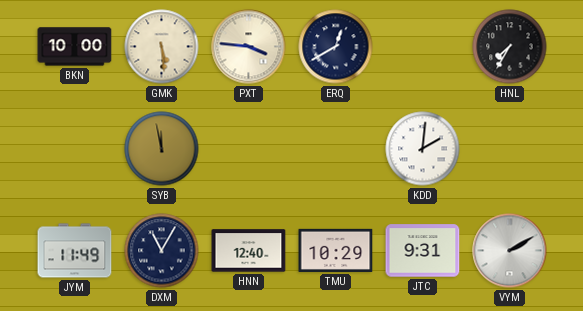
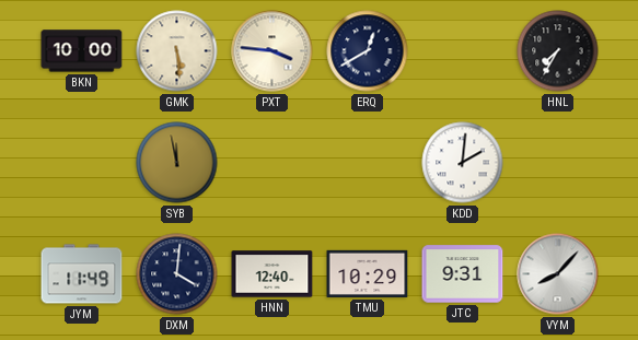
DXM: 11:05 -> 4:01
VYM: 2:10 -> 8:07
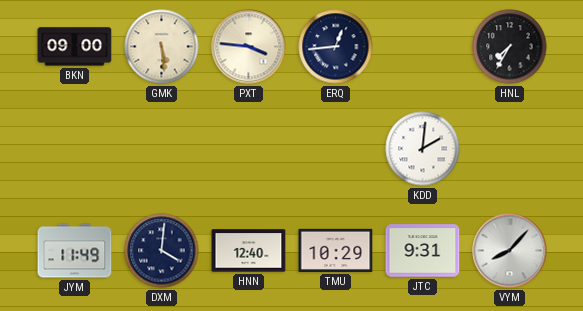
BKN: 10:00 -> 09:00
ERQ: 12:40 -> 12:44
SYB: 11:58 -> none
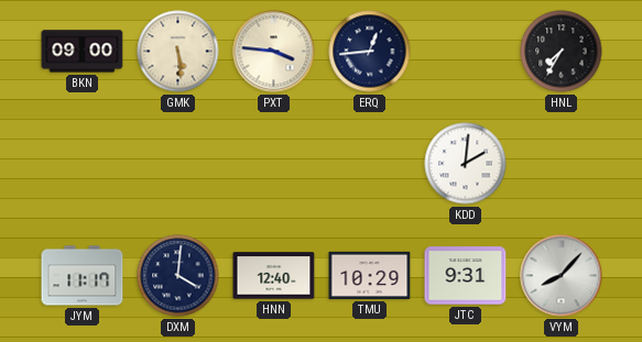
JYM: 11:49 -> 11:17
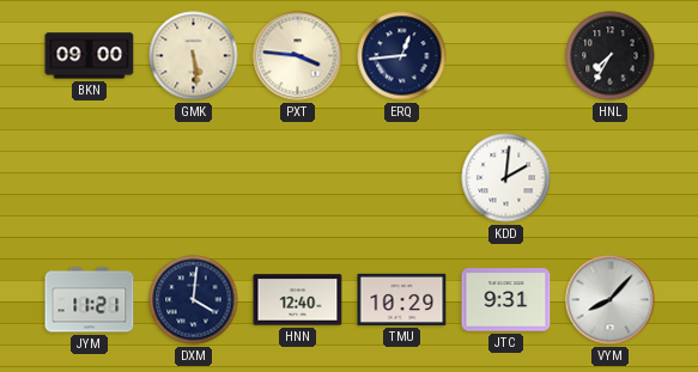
JYM: 11:17 -> 11:21
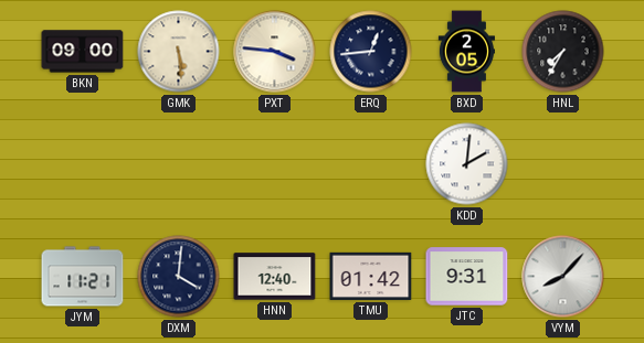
BXD: none -> 2:05
TMU: 10:29 -> 01:42
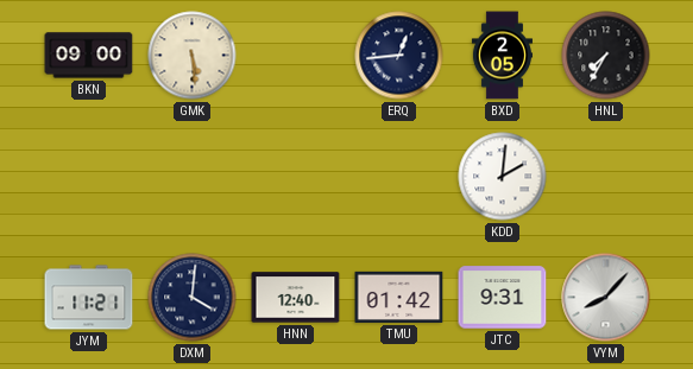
PXT: 3:46 -> none
